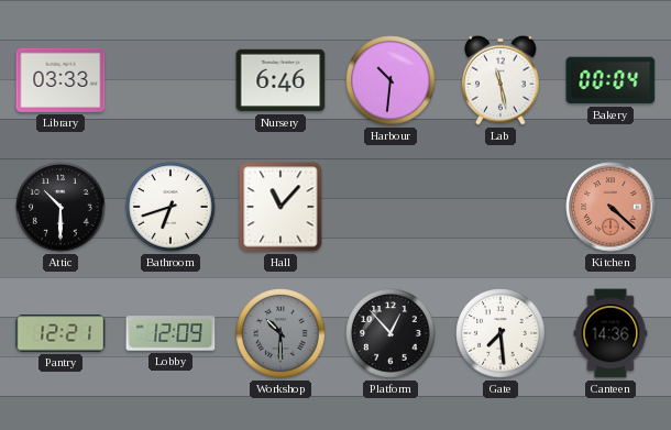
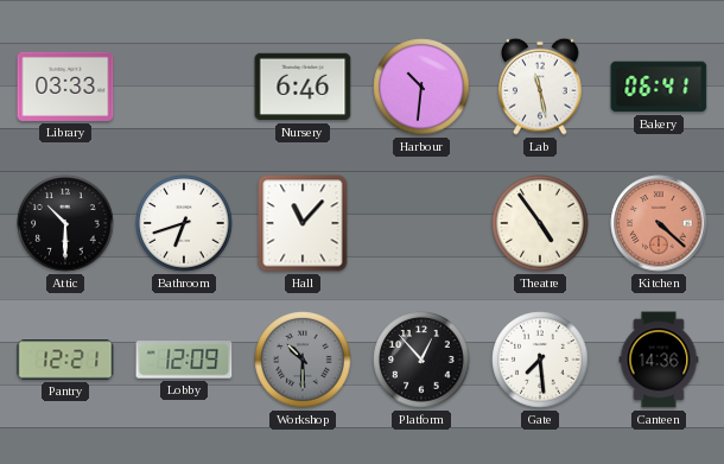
Bakery: 00:04 -> 06:41
Theatre: none -> 4:54
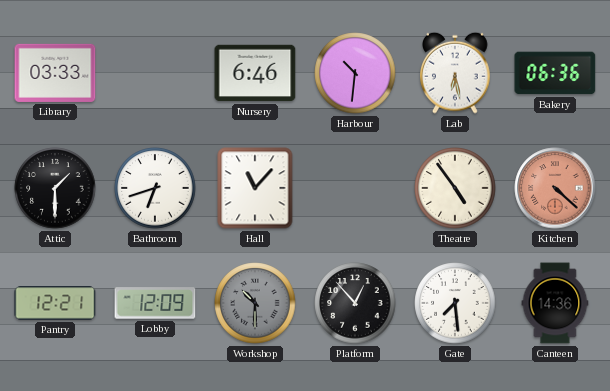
Lab: 11:28 -> 6:28
Bakery: 06:41 -> 06:36
Attic: 10:30 -> 1:30
